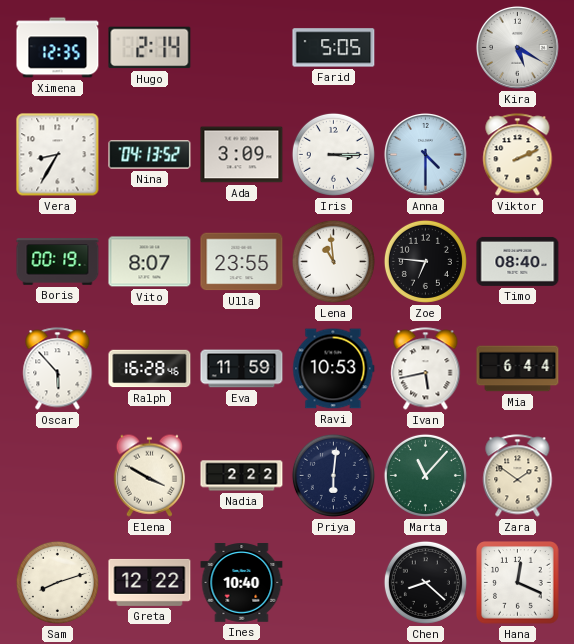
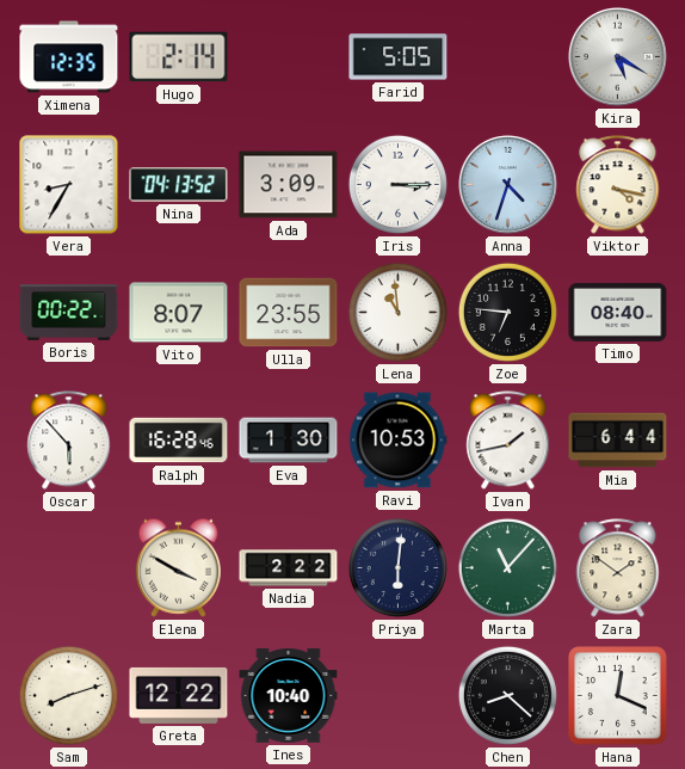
Anna: 4:30 -> 4:33
Viktor: 2:11 -> 4:17
Boris: 00:19 -> 00:22
Eva: 11:59 -> 1:30
Ivan: 5:43 -> 1:43
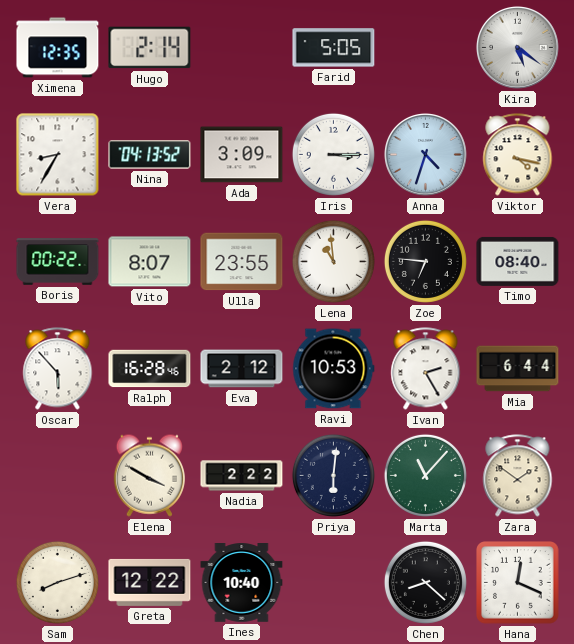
Kira: 5:20 -> 5:21
Eva: 1:30 -> 2:12
Ivan: 1:43 -> 2:25
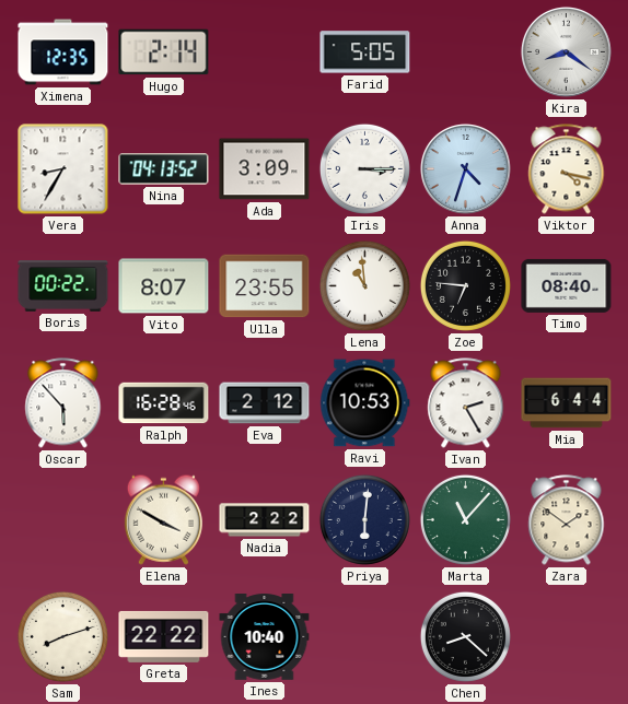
Kira: 5:21 -> 8:21
Greta: 12:22 -> 22:22
Hana: 12:19 -> none
